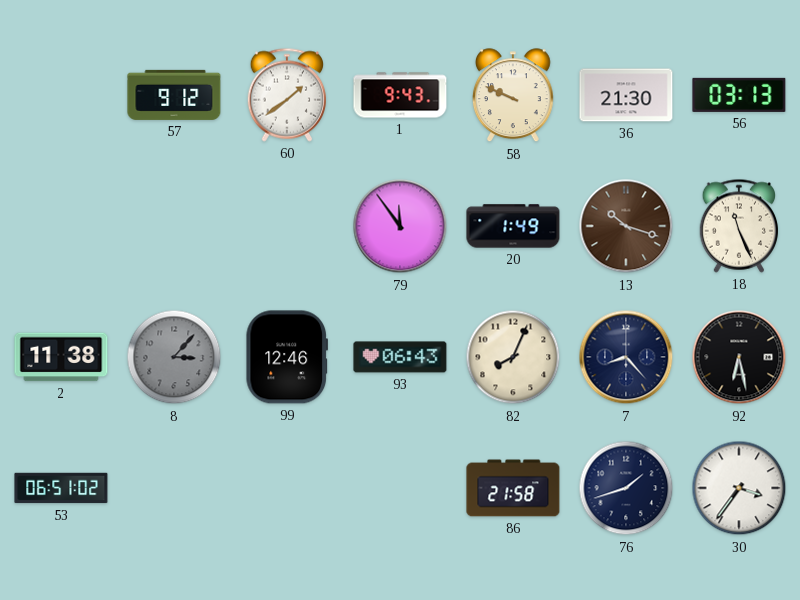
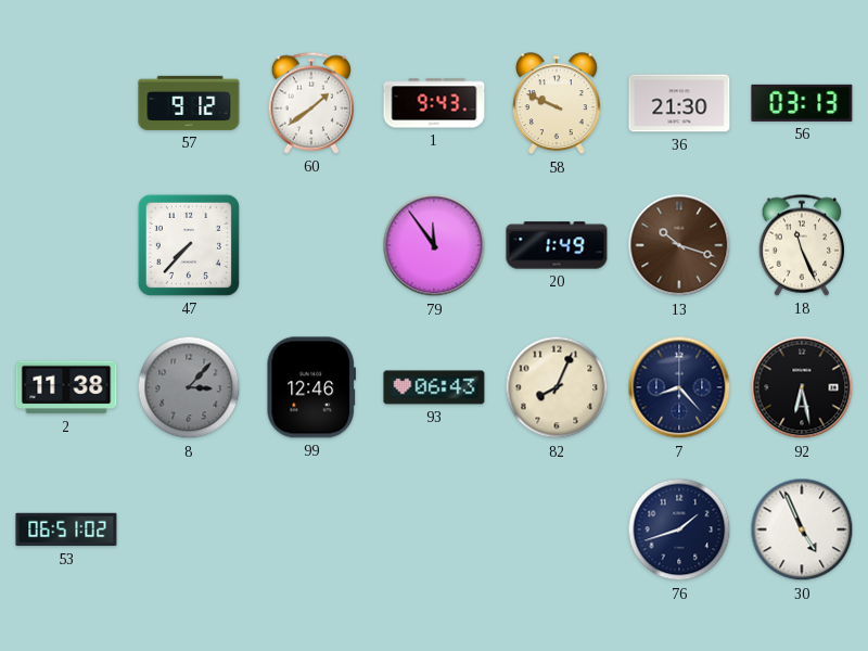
47: none -> 7:37
86: 21:58 -> none
30: 3:36 -> 4:56
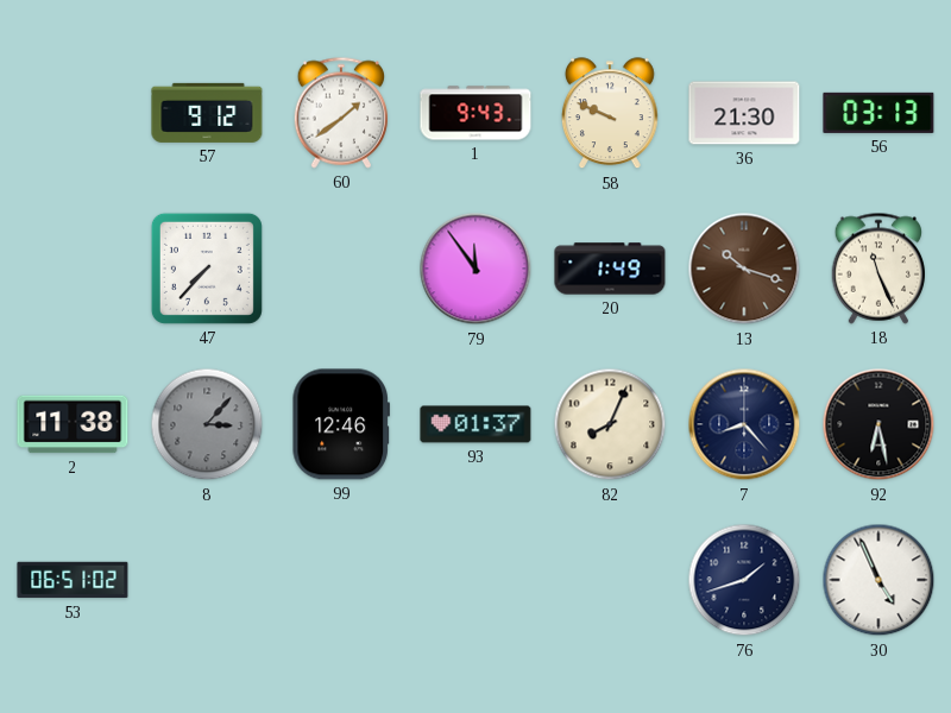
93: 06:43 -> 01:37
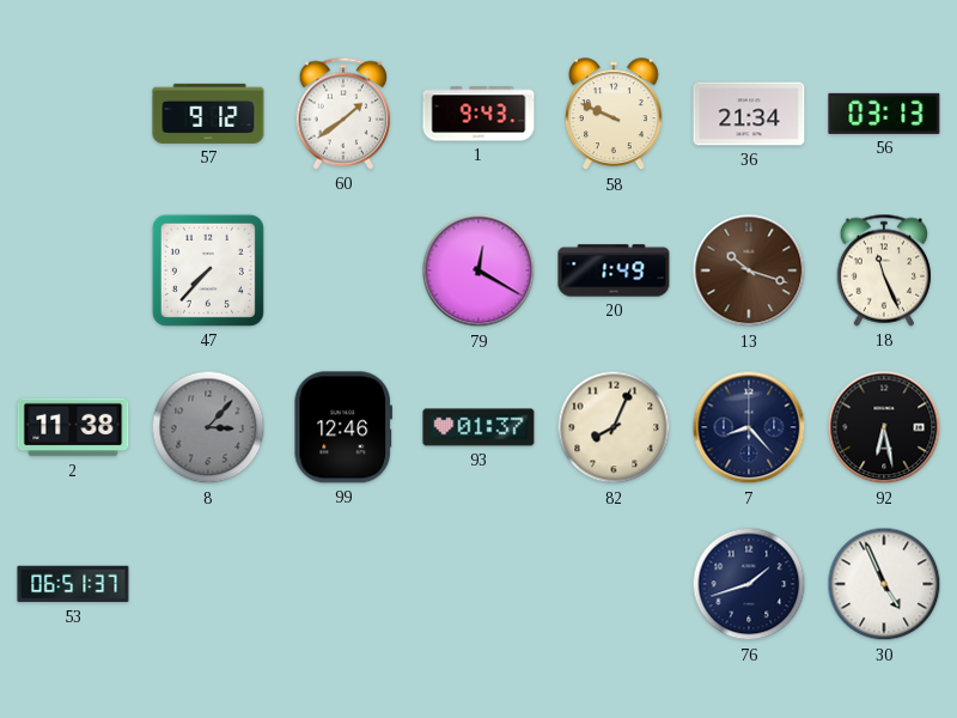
36: 21:30 -> 21:34
79: 11:54 -> 12:20
53: 06:51:02 -> 06:51:37
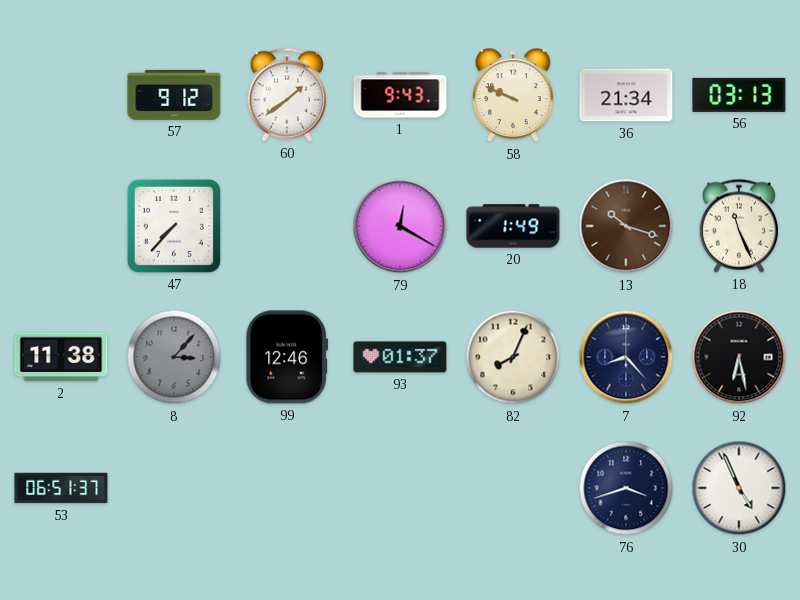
76: 1:42 -> 3:42
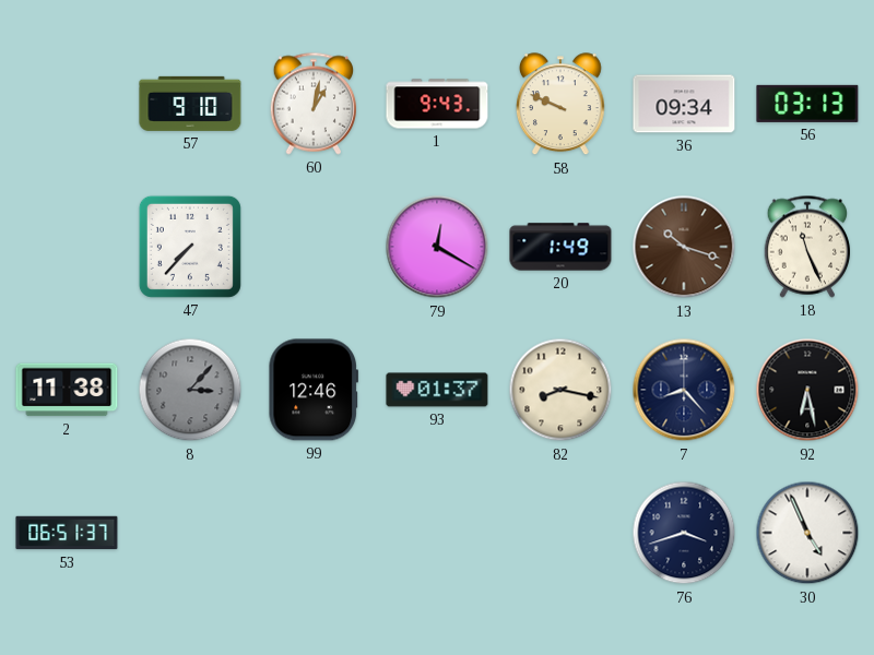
57: 9:12 -> 9:10
60: 1:39 -> 1:02
36: 21:34 -> 09:34
82: 8:04 -> 8:17
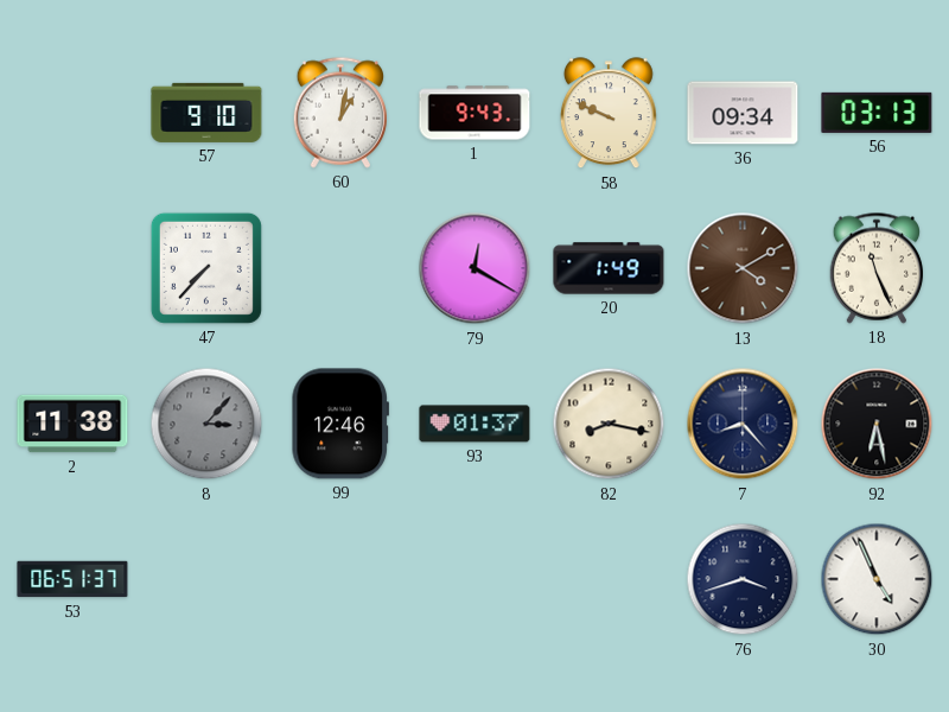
13: 10:18 -> 4:10
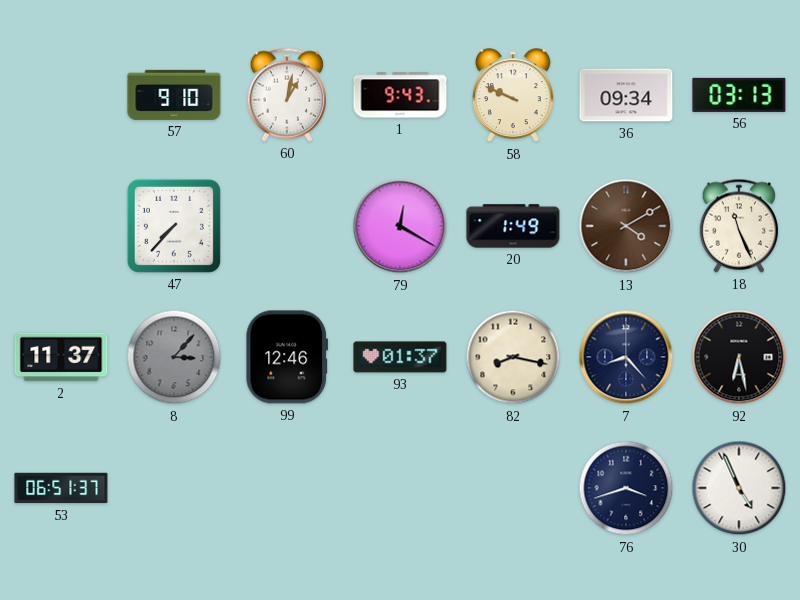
2: 11:38 -> 11:37
